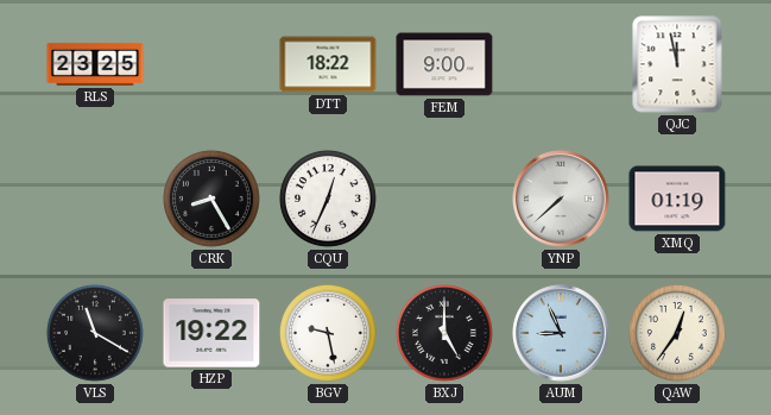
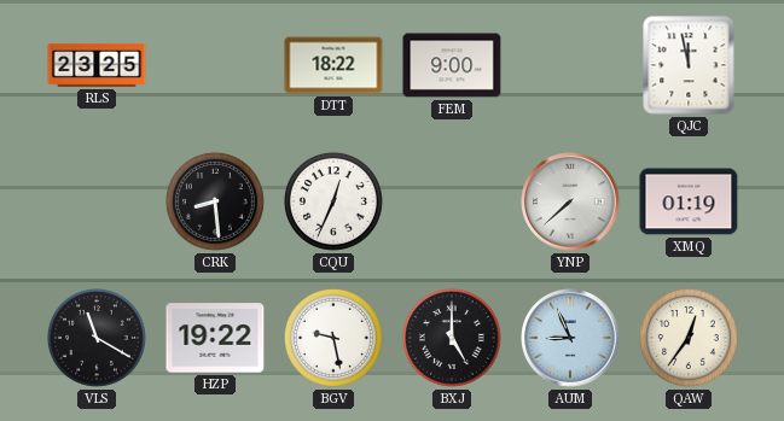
CRK: 8:25 -> 8:29
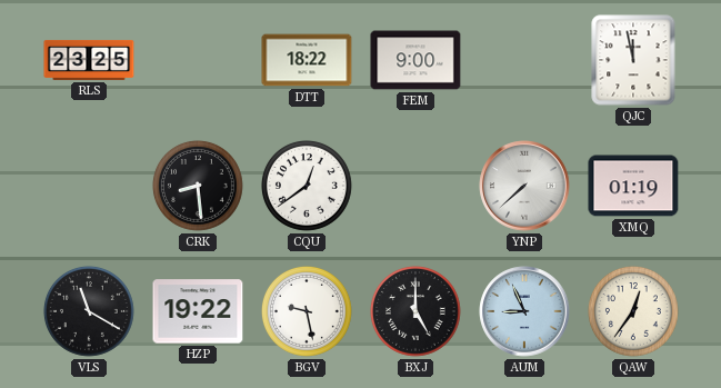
CQU: 12:34 -> 12:39
